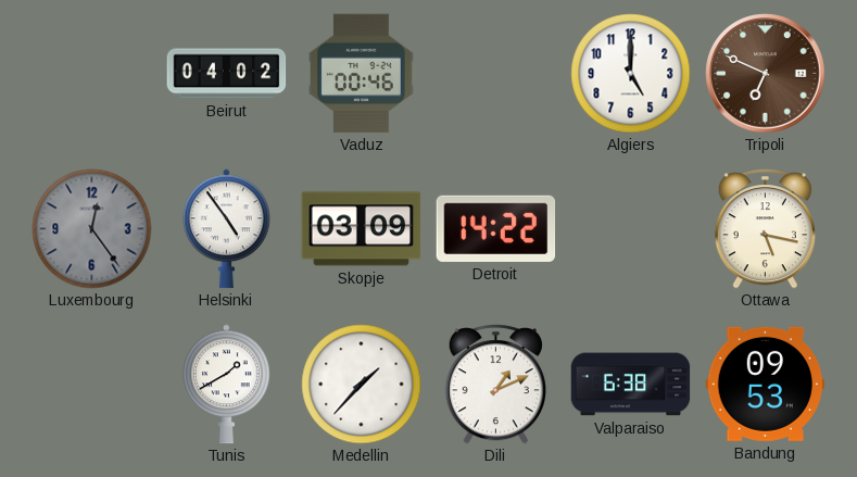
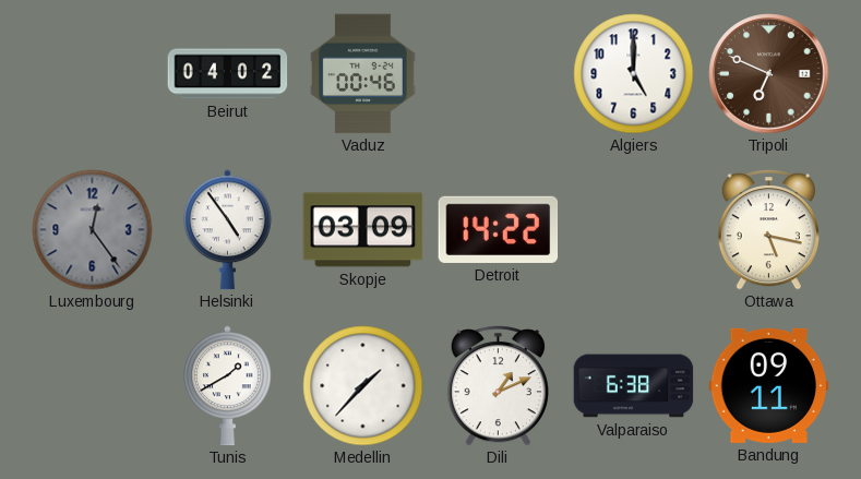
Bandung: 09:53 -> 09:11
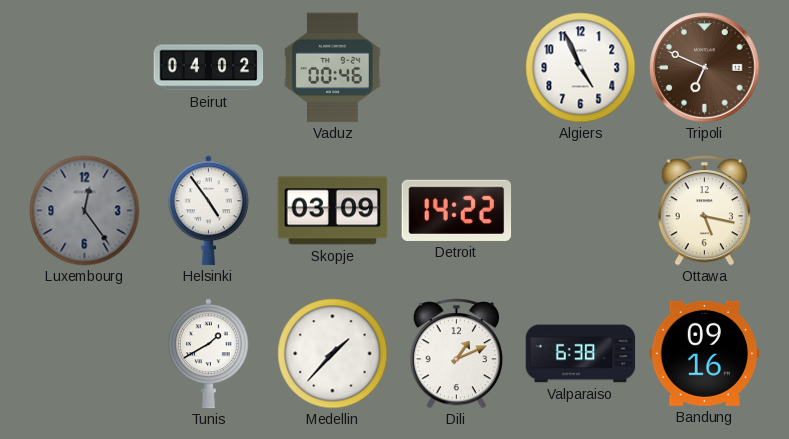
Algiers: 5:00 -> 4:56
Bandung: 09:11 -> 09:16
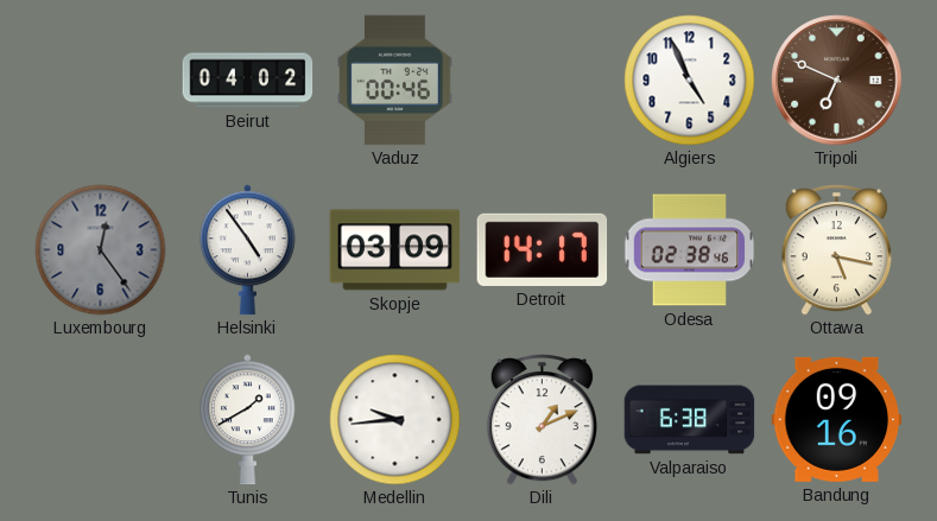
Detroit: 14:22 -> 14:17
Odesa: none -> 02:38
Medellin: 1:37 -> 9:44
